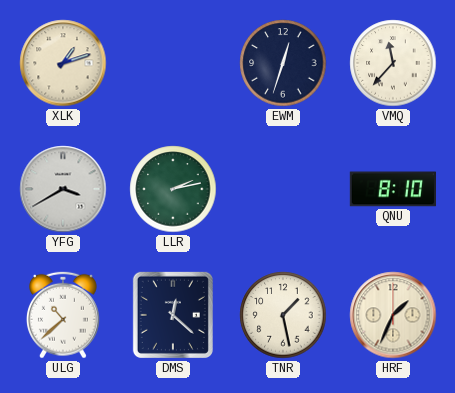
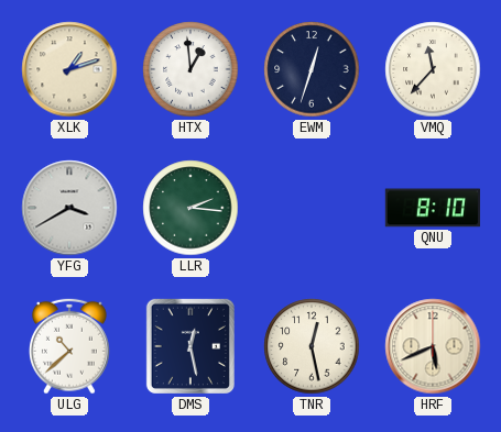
HTX: none -> 12:59
LLR: 2:13 -> 2:16
DMS: 12:22 -> 12:28
TNR: 1:28 -> 12:28
HRF: 1:34 -> 5:41
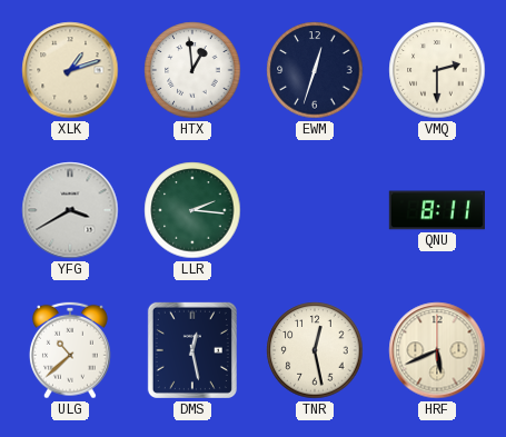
VMQ: 11:37 -> 2:30
QNU: 8:10 -> 8:11
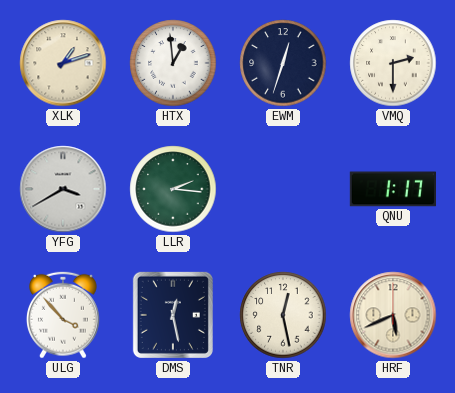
QNU: 8:11 -> 1:17
ULG: 10:38 -> 3:53
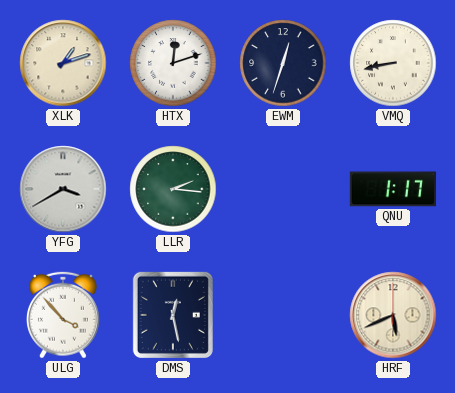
HTX: 12:59 -> 12:12
VMQ: 2:30 -> 8:43
TNR: 12:28 -> none
